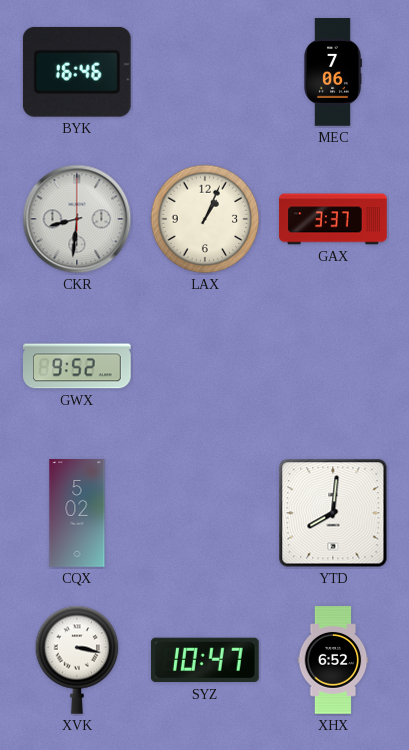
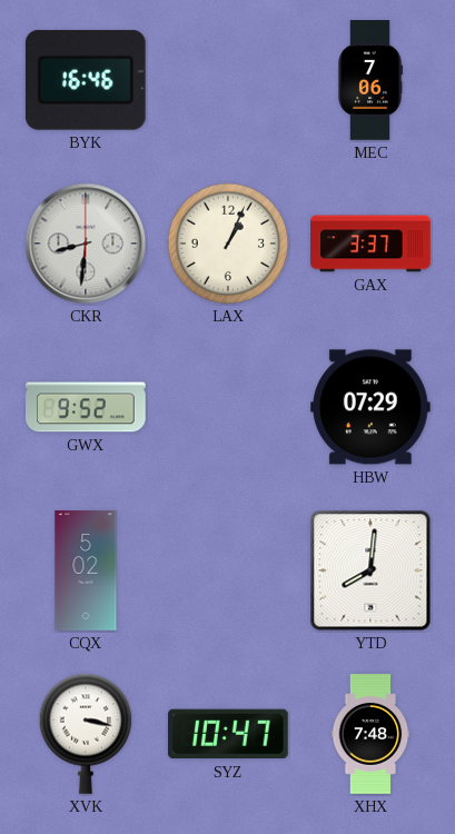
HBW: none -> 07:29
XHX: 6:52 -> 7:48
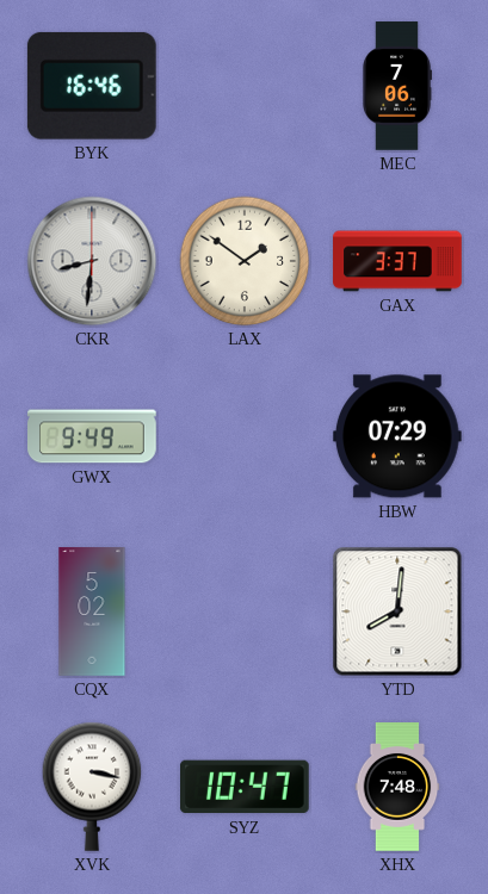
LAX: 1:04 -> 1:51
GWX: 9:52 -> 9:49
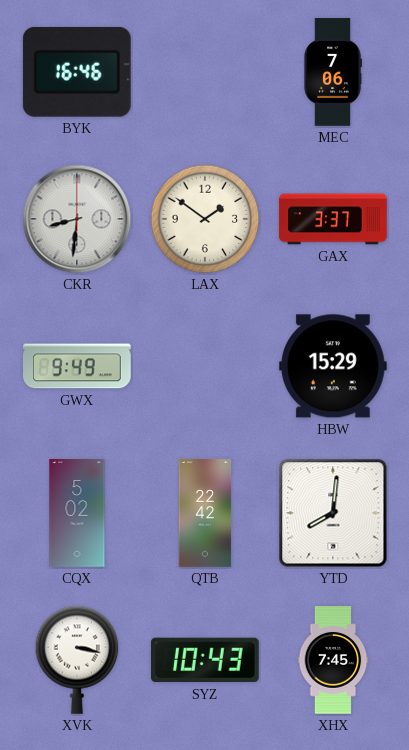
HBW: 07:29 -> 15:29
QTB: none -> 22:42
SYZ: 10:47 -> 10:43
XHX: 7:48 -> 7:45
